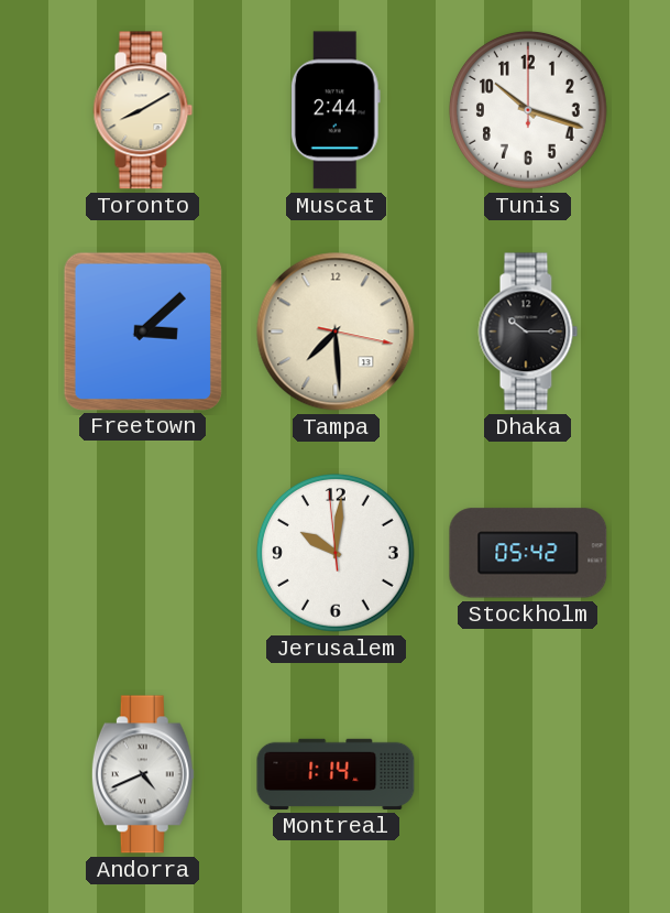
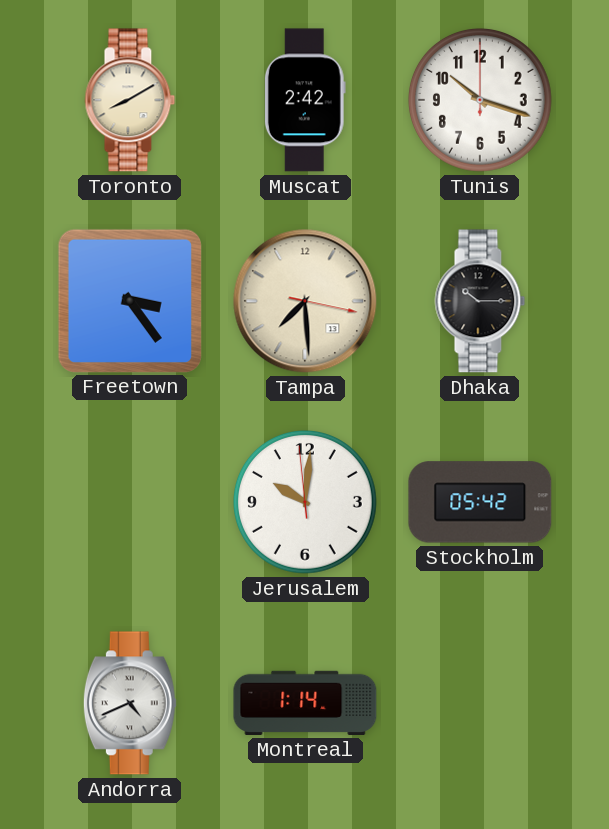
Muscat: 2:44 -> 2:42
Freetown: 3:08 -> 3:24
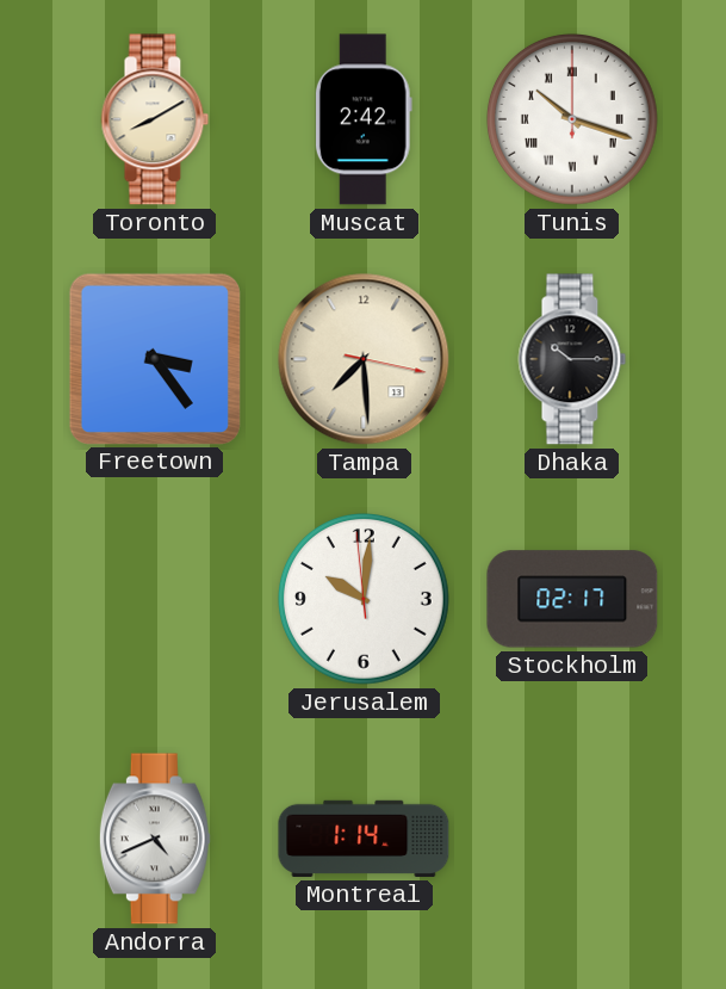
Tunis numerals: Arabic -> Roman
Stockholm: 05:42 -> 02:17
